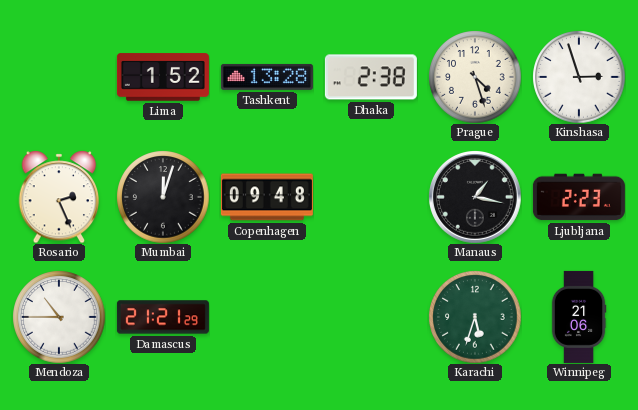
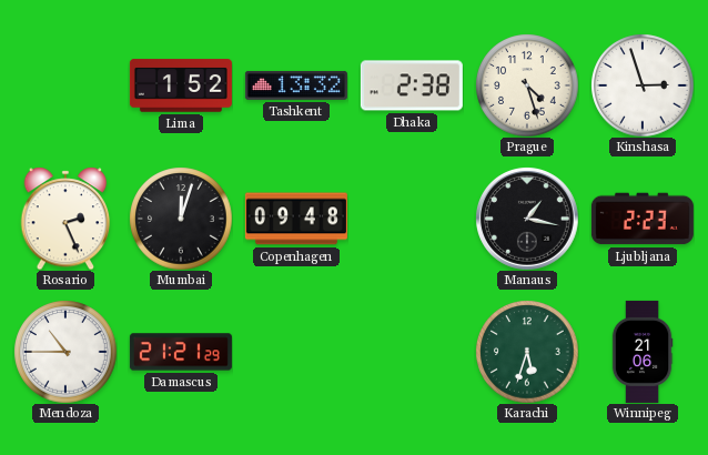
Tashkent: 13:28 -> 13:32
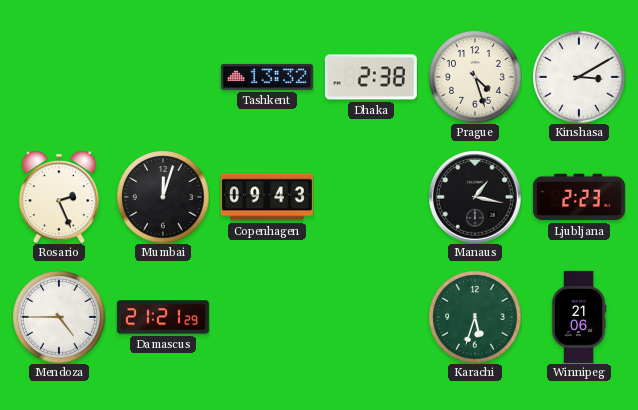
Lima: 1:52 -> none
Kinshasa: 2:57 -> 3:10
Copenhagen: 09:48 -> 09:43
Mendoza: 10:45 -> 4:45
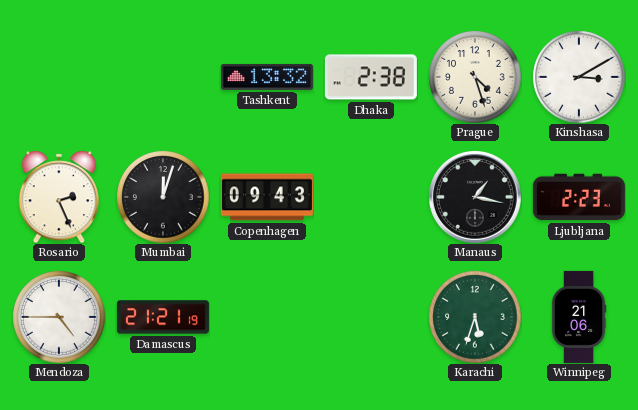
Damascus: 21:21:29 -> 21:21:19
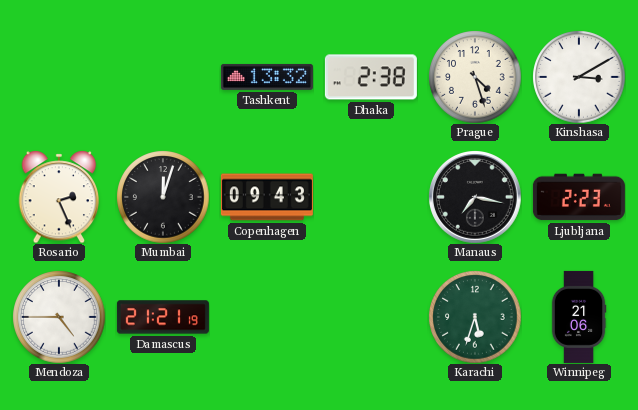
Manaus: 1:17 -> 7:17
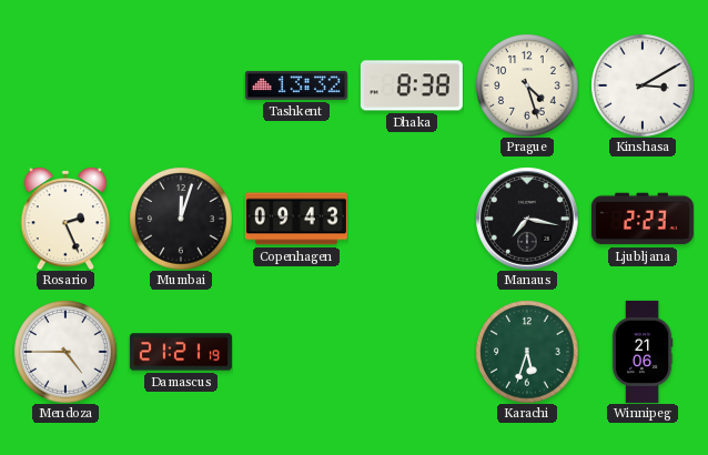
Dhaka: 2:38 -> 8:38
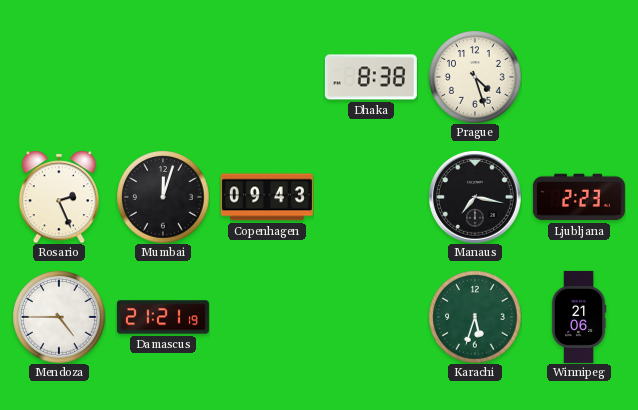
Tashkent: 13:32 -> none
Kinshasa: 3:10 -> none
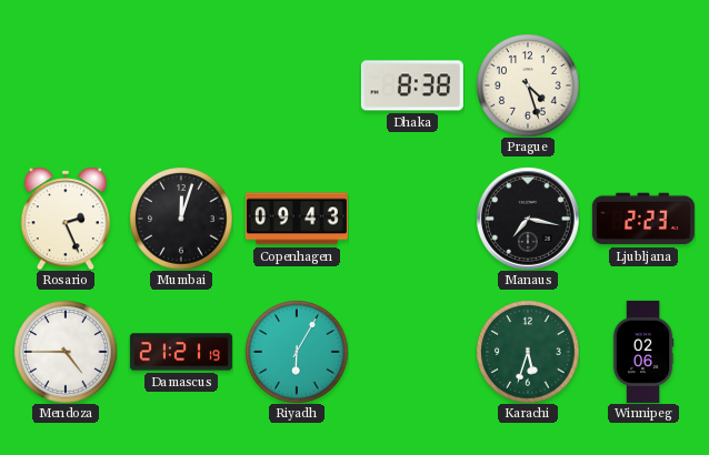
Riyadh: none -> 6:05
Winnipeg: 21:06 -> 02:06
